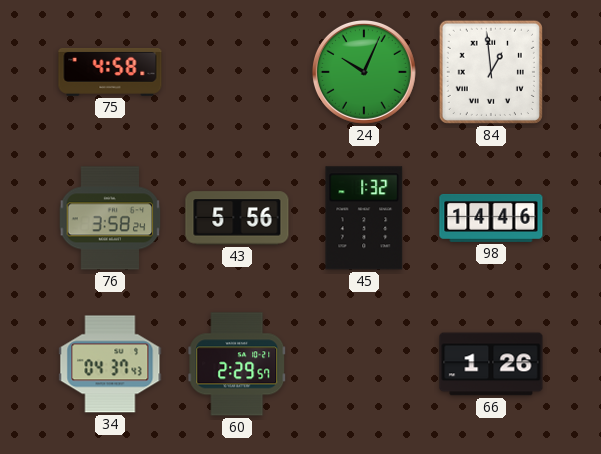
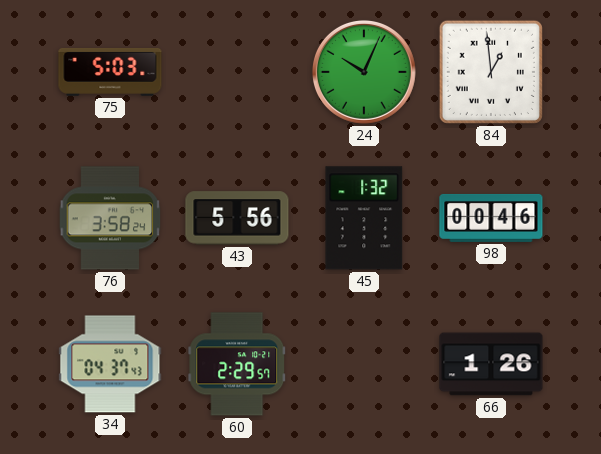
75: 4:58 -> 5:03
98: 14:46 -> 00:46
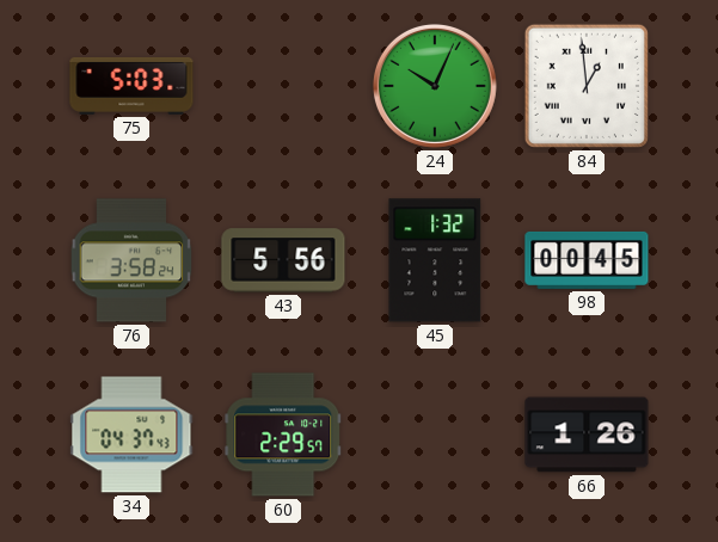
98: 00:46 -> 00:45
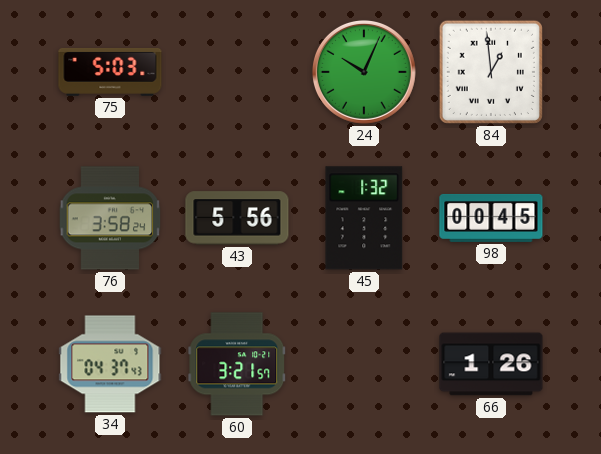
60: 2:29 -> 3:21
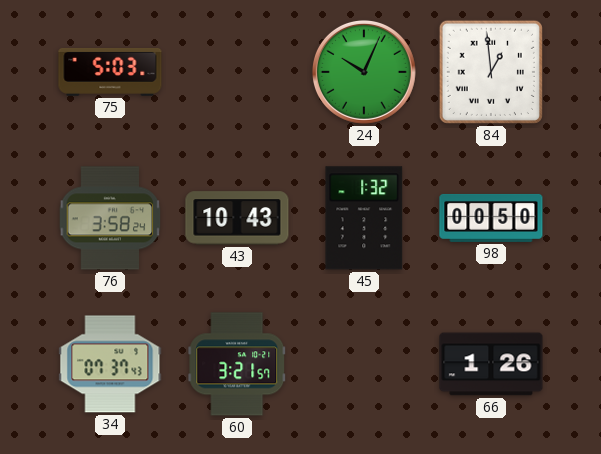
43: 5:56 -> 10:43
98: 00:45 -> 00:50
34: 04:37 -> 07:37
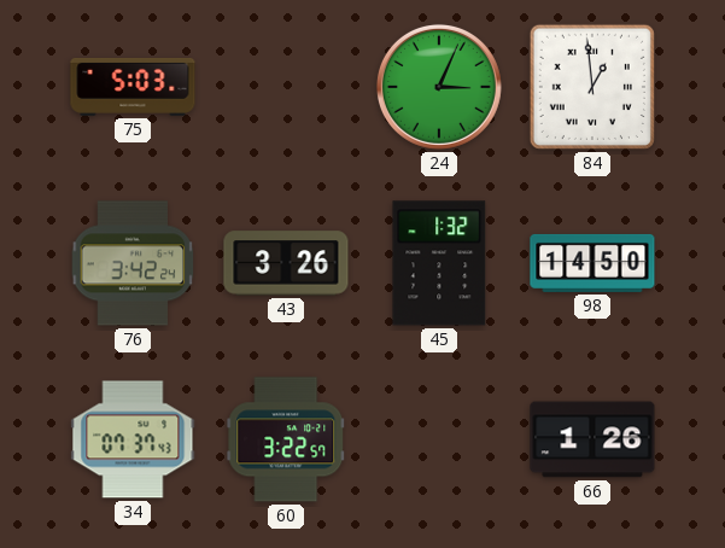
24: 10:04 -> 3:04
76: 3:58 -> 3:42
43: 10:43 -> 3:26
98: 00:50 -> 14:50
60: 3:21 -> 3:22
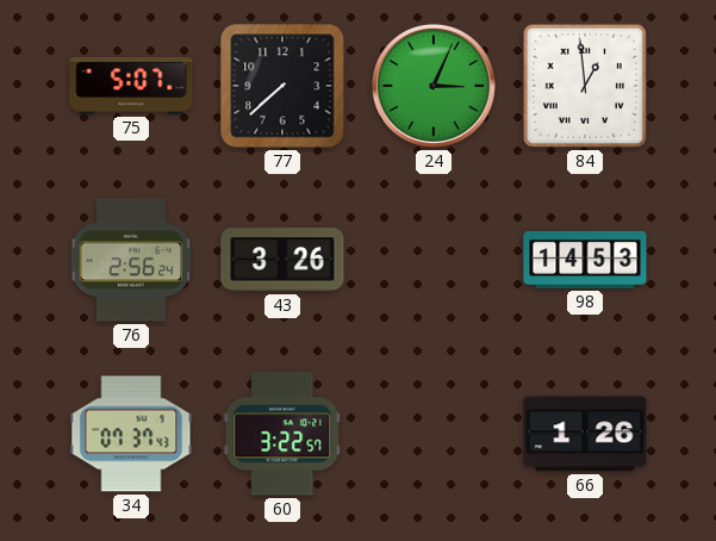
75: 5:03 -> 5:07
77: none -> 7:38
76: 3:42 -> 2:56
45: 1:32 -> none
98: 14:50 -> 14:53
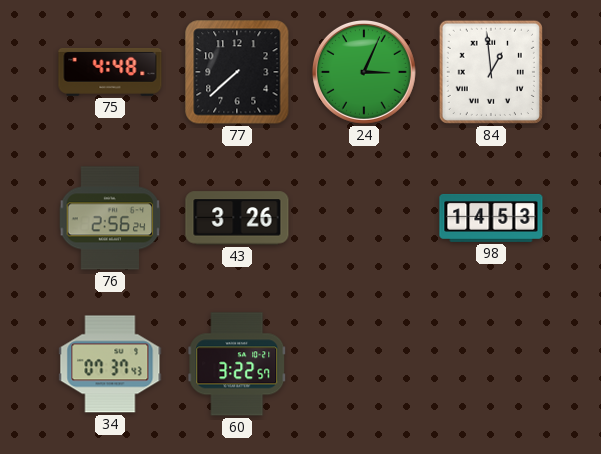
75: 5:07 -> 4:48
66: 1:26 -> none
